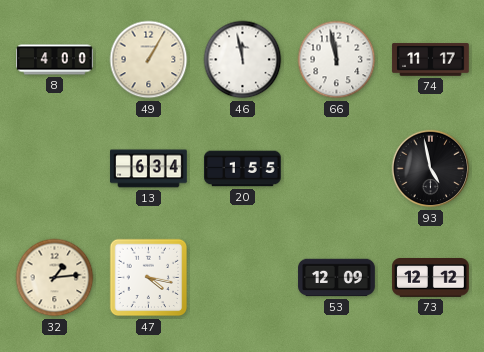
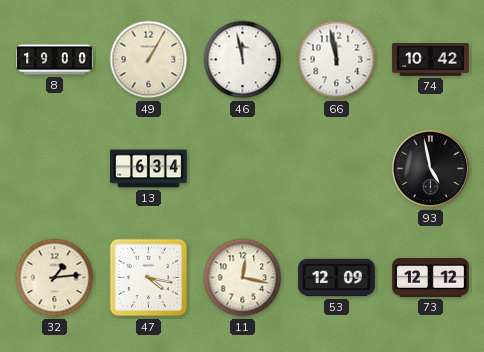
8: 4:00 -> 19:00
74: 11:17 -> 10:42
20: 1:55 -> none
11: none -> 12:17
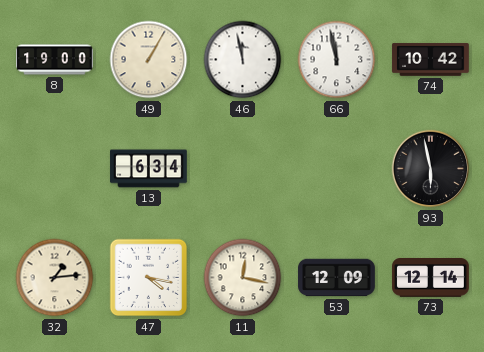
93: 4:58 -> 5:58
73: 12:12 -> 12:14
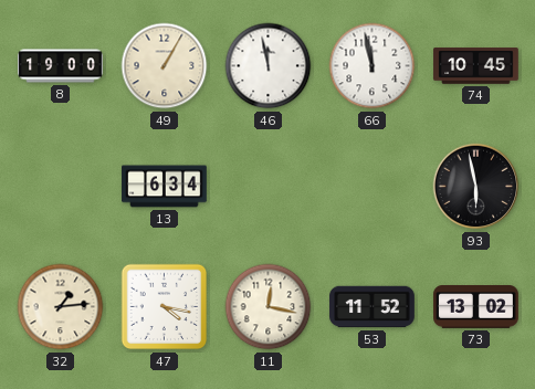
74: 10:42 -> 10:45
53: 12:09 -> 11:52
73: 12:14 -> 13:02
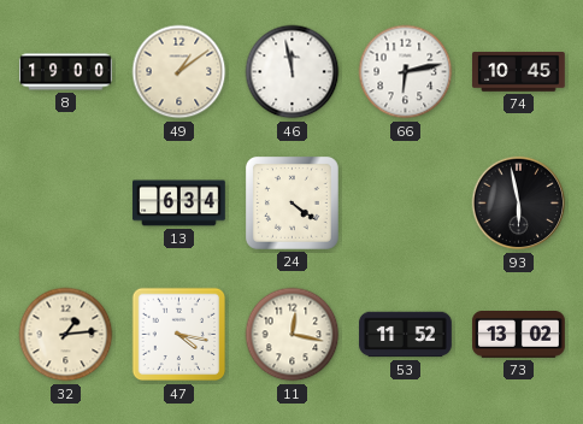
49: 1:05 -> 1:09
66: 11:58 -> 6:13
24: none -> 4:21
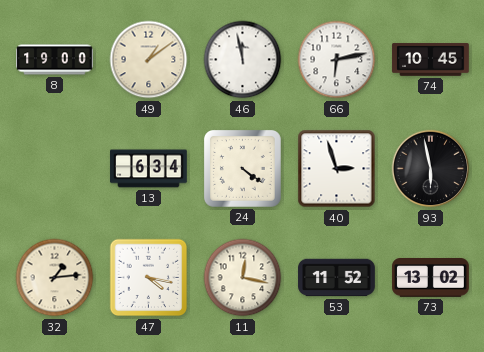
40: none -> 2:57
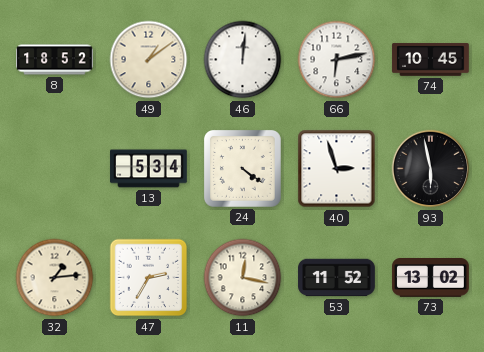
8: 19:00 -> 18:52
46: 11:58 -> 12:01
13: 6:34 -> 5:34
47: 4:17 -> 2:35
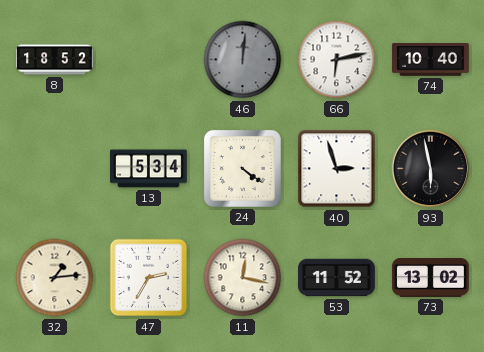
49: 1:09 -> none
46 dial: white -> grey
74: 10:45 -> 10:40
